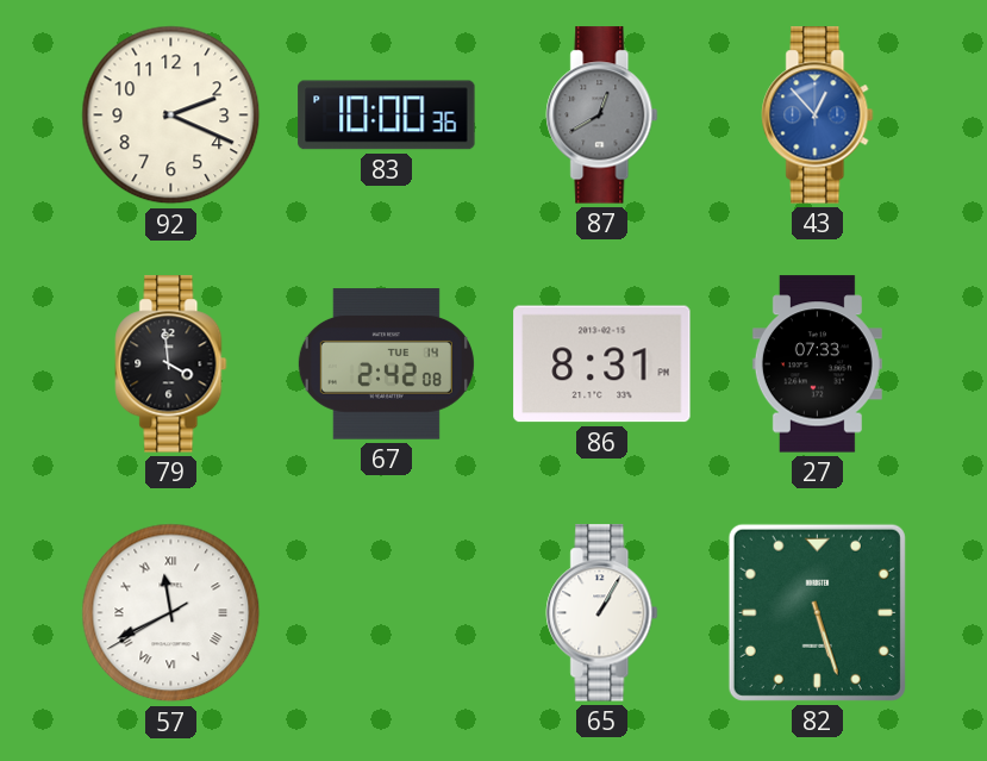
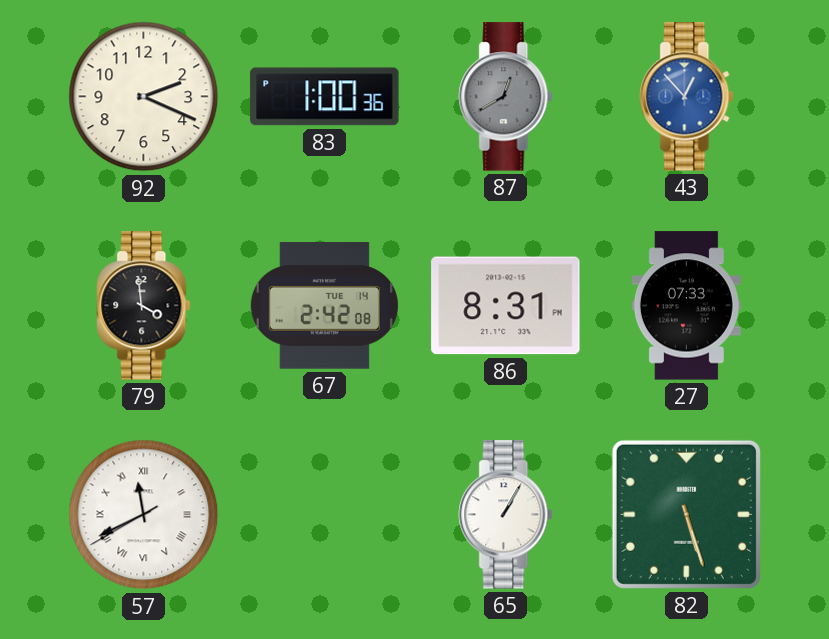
83: 10:00 -> 1:00
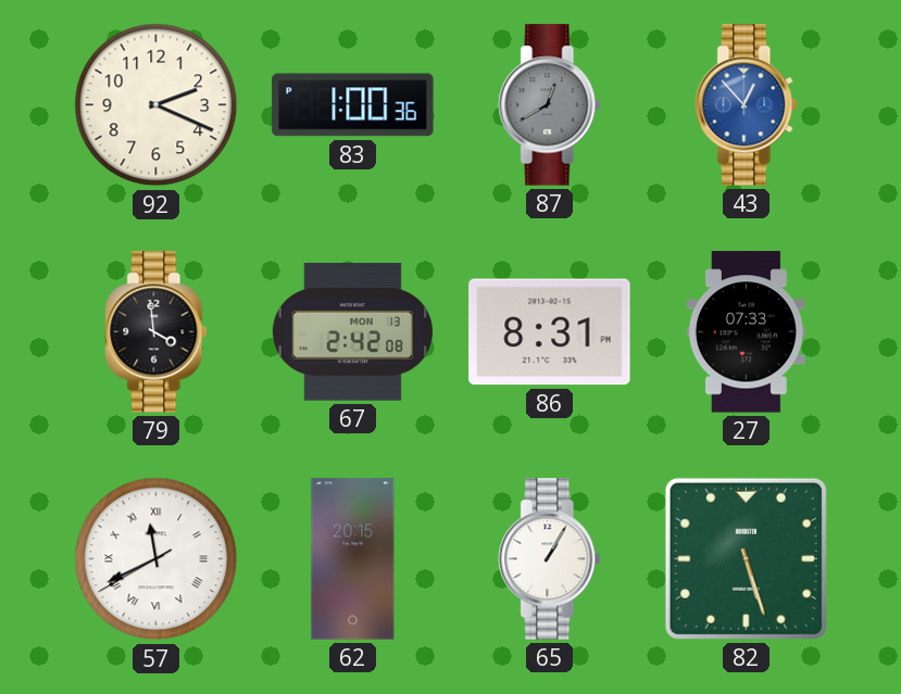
67 date: TUE 14 -> MON 13
62: none -> 20:15
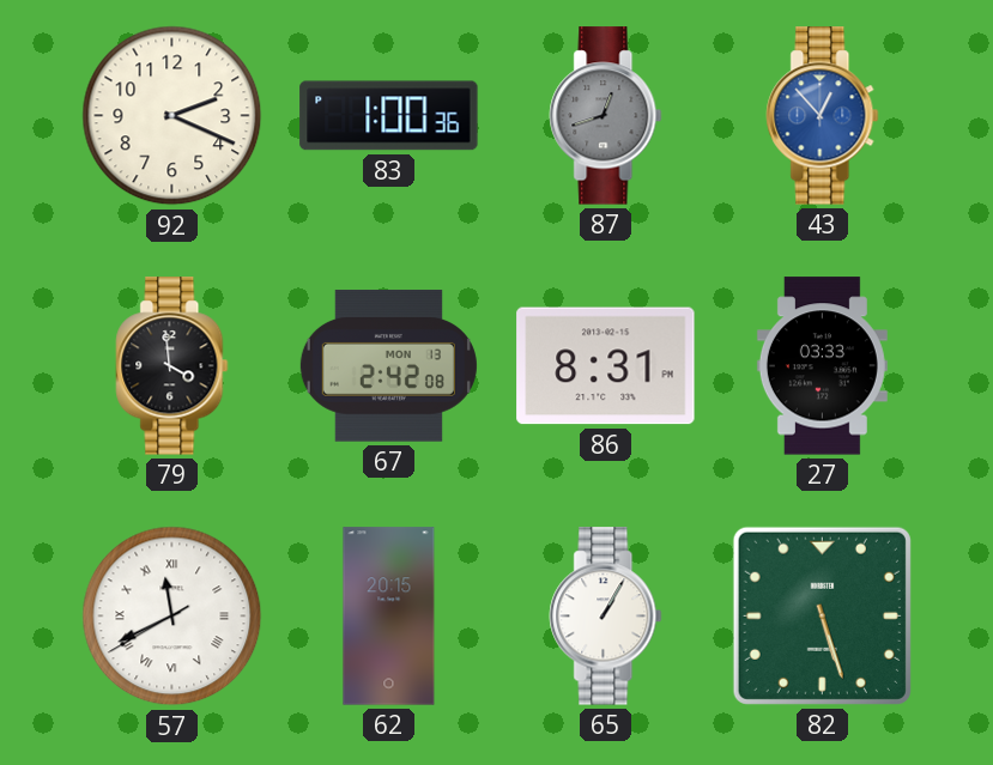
87: 12:40 -> 12:42
27: 07:33 -> 03:33
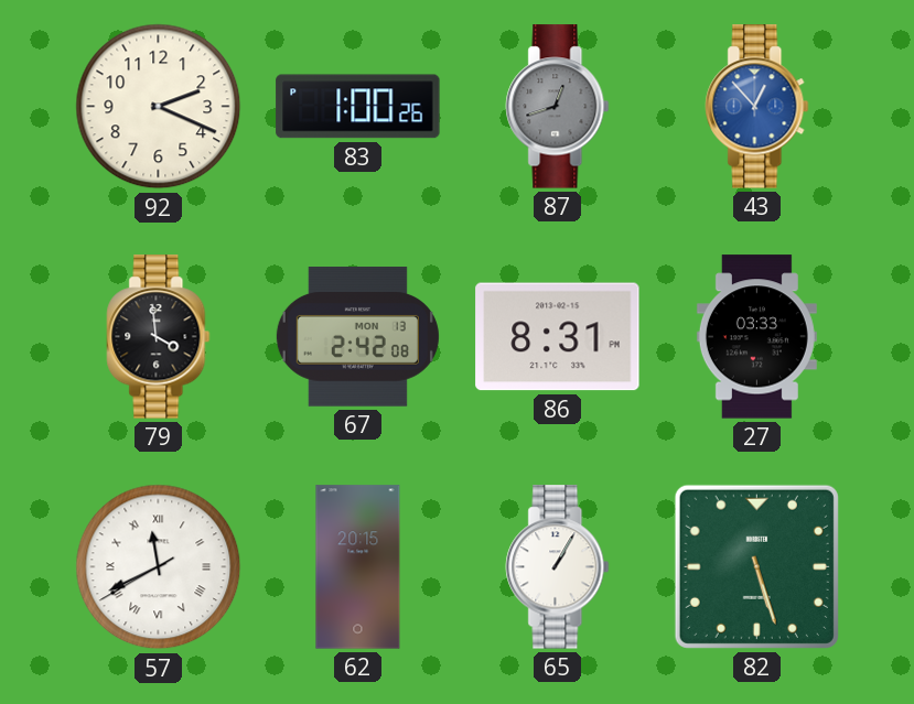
83: 1:00:36 -> 1:00:26
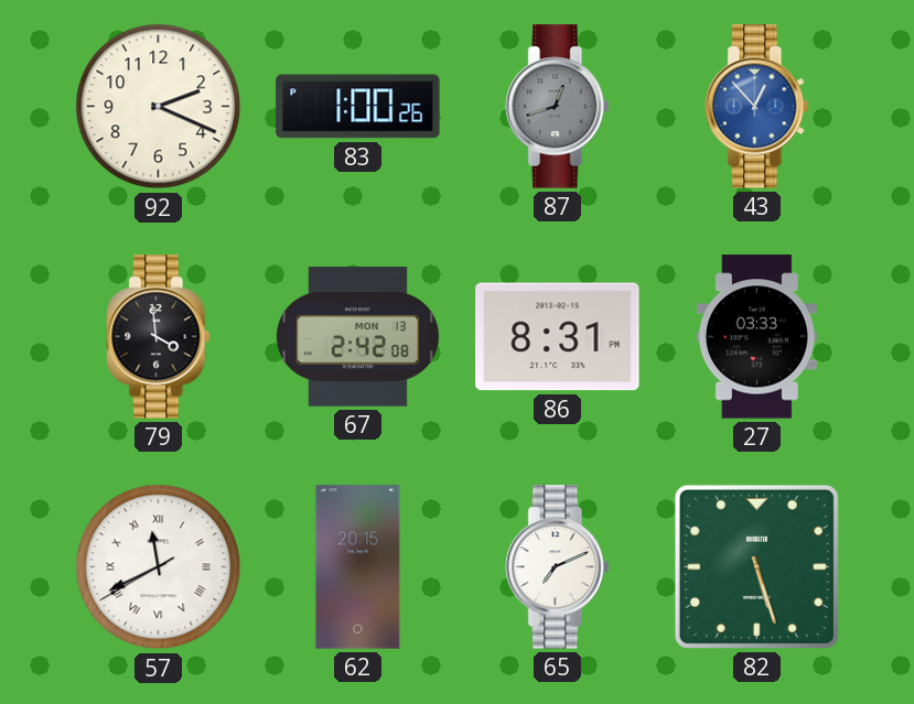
65: 1:05 -> 7:11
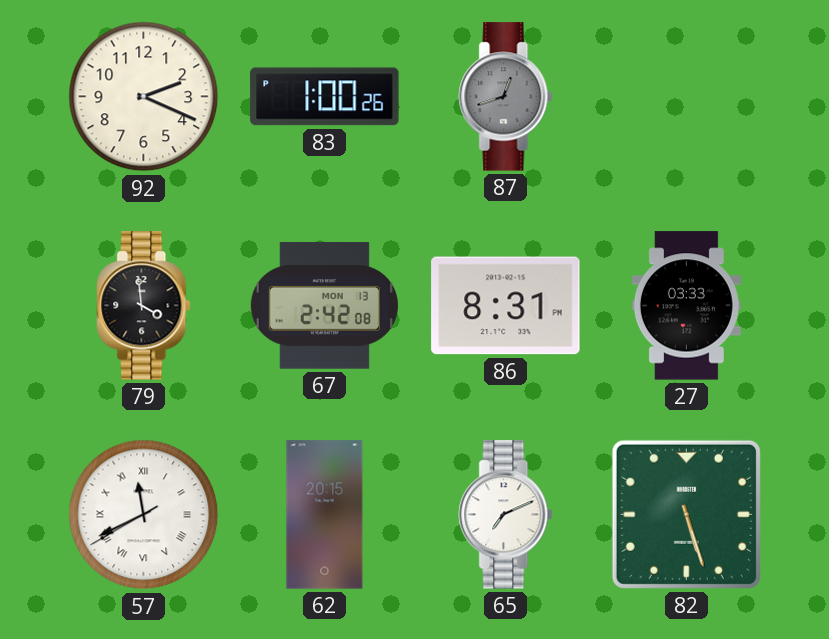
43: 12:53 -> none
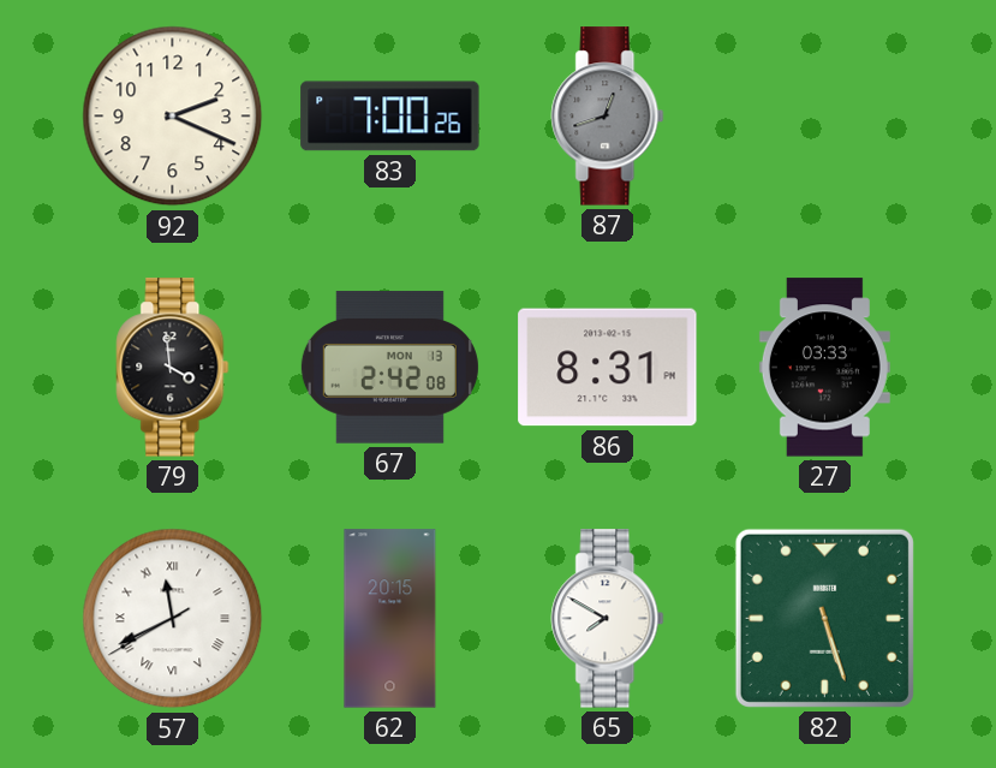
83: 1:00 -> 7:00
65: 7:11 -> 7:50
